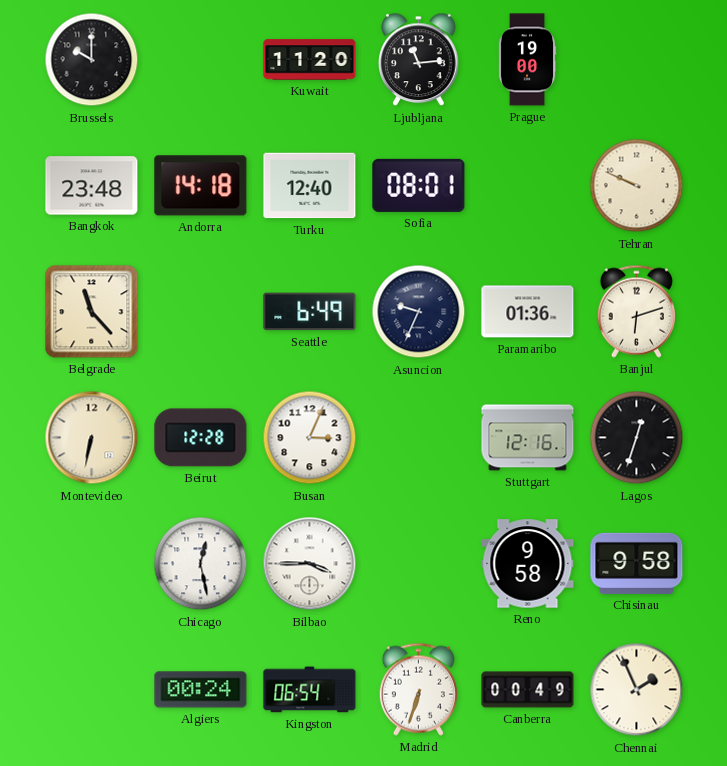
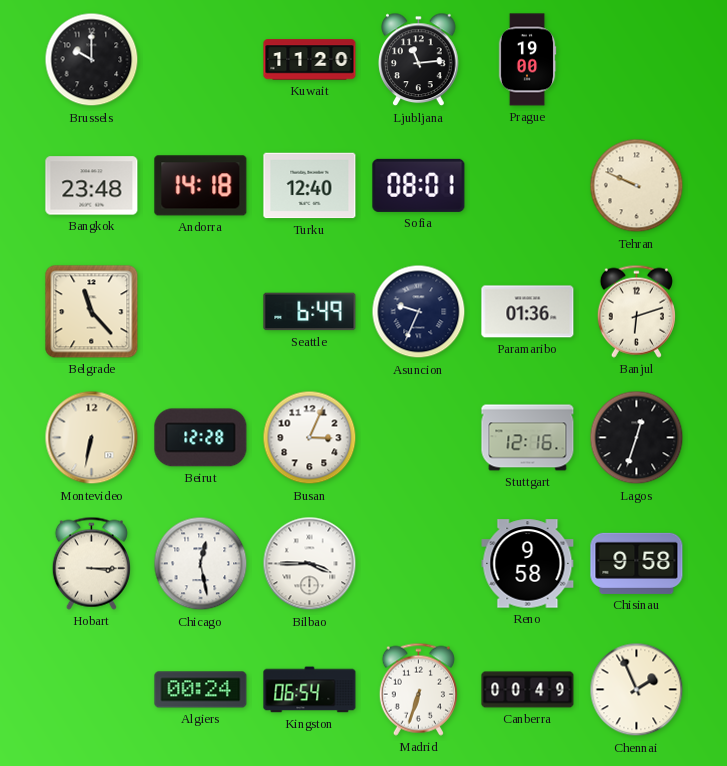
Hobart: none -> 3:15
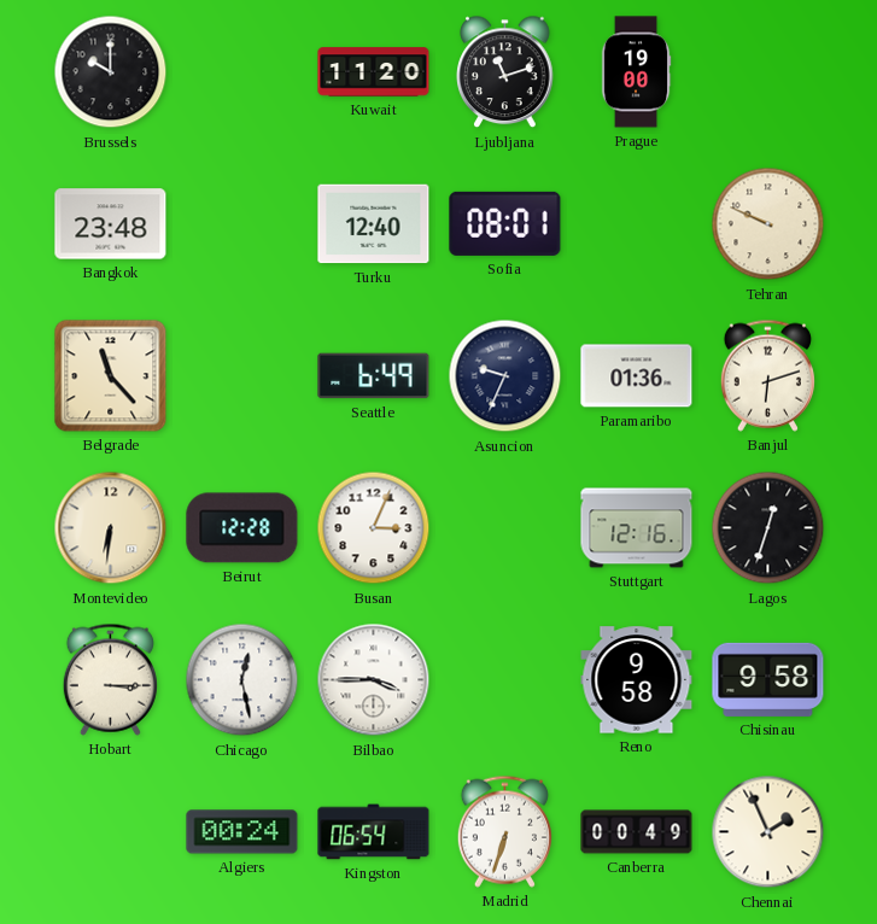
Ljubljana: 11:14 -> 11:12
Andorra: 14:18 -> none
Montevideo: 6:32 -> 6:31
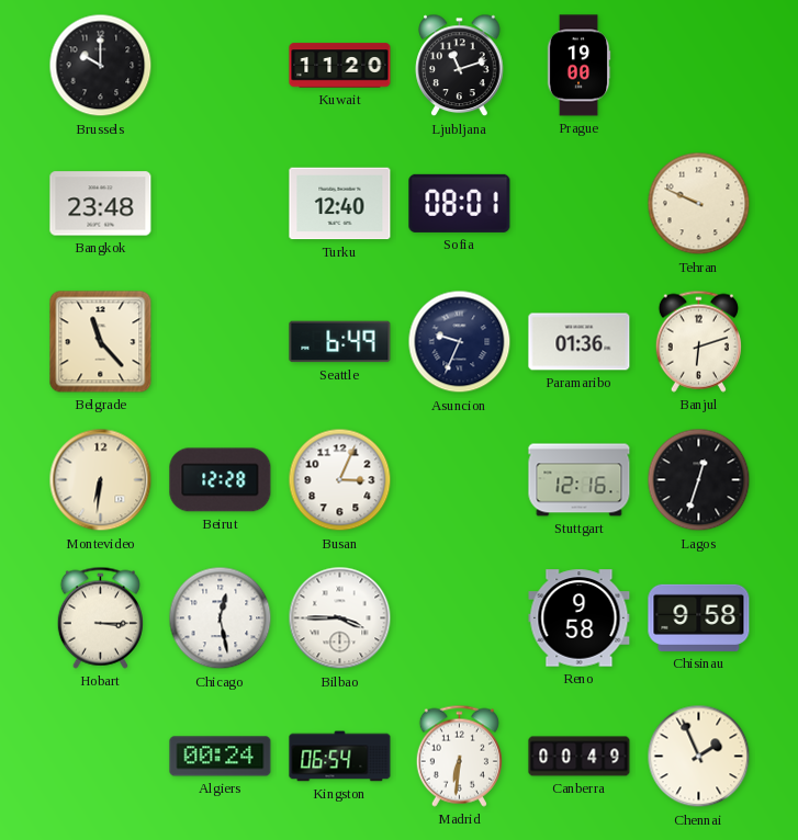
Madrid: 6:33 -> 6:31
